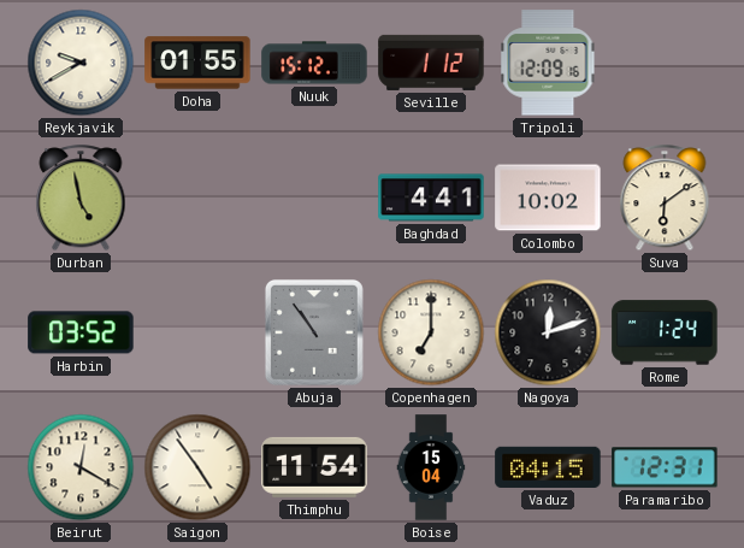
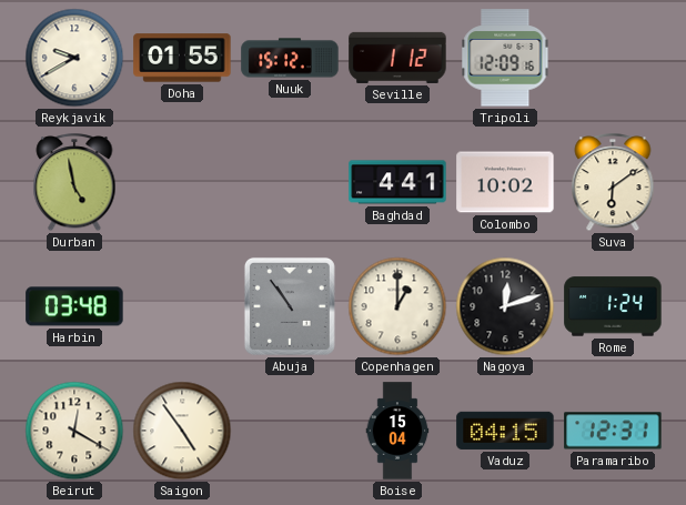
Harbin: 03:52 -> 03:48
Copenhagen: 7:00 -> 1:00
Thimphu: 11:54 -> none
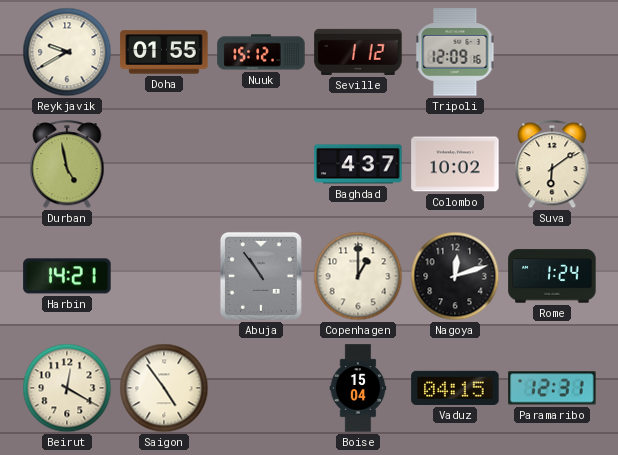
Baghdad: 4:41 -> 4:37
Harbin: 03:48 -> 14:21
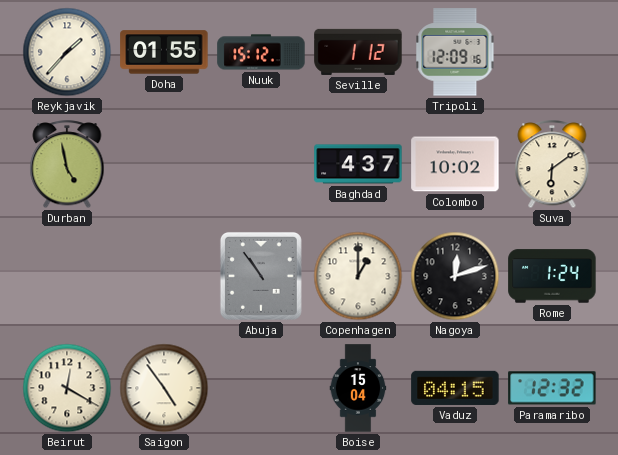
Reykjavik: 9:40 -> 1:37
Harbin: 14:21 -> none
Paramaribo: 12:31 -> 12:32
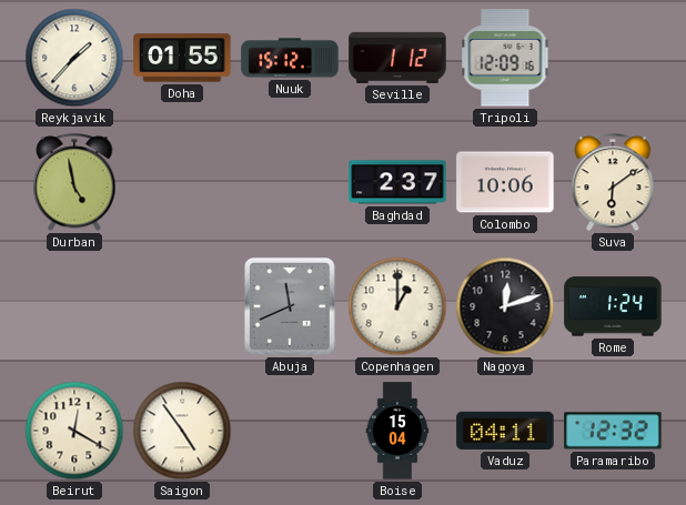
Baghdad: 4:37 -> 2:37
Colombo: 10:02 -> 10:06
Abuja: 10:54 -> 11:41
Vaduz: 04:15 -> 04:11
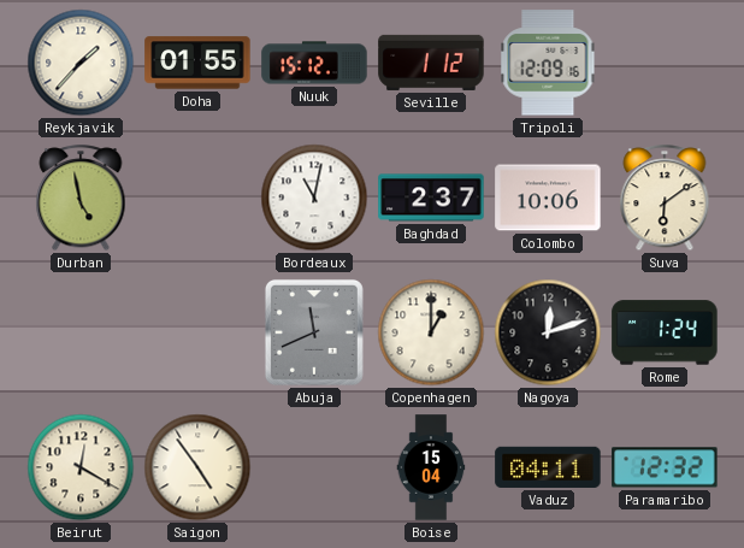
Bordeaux: none -> 11:02
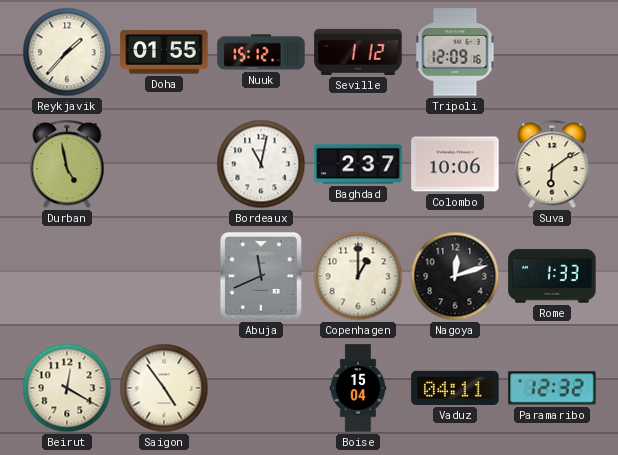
Rome: 1:24 -> 1:33
